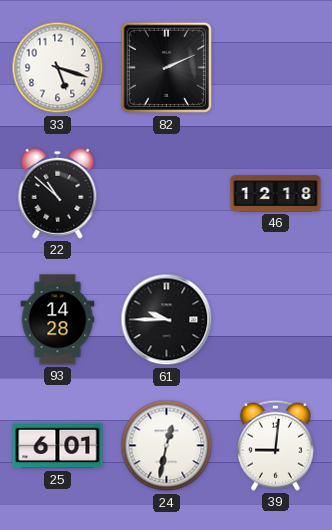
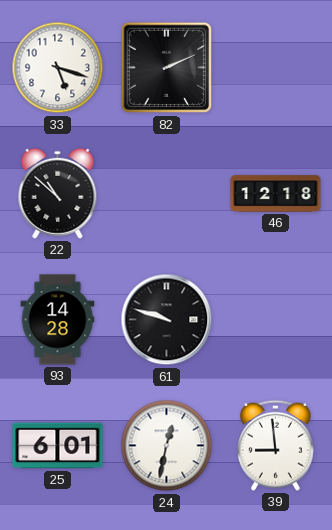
61: 9:45 -> 9:48
39: 9:01 -> 8:59
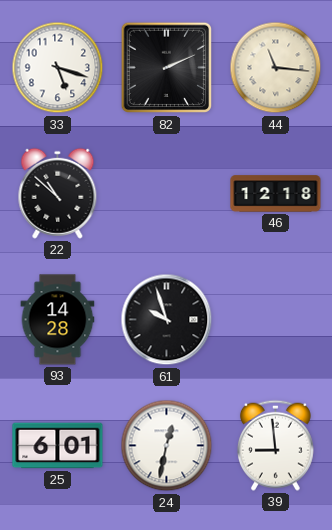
44: none -> 11:16
61: 9:48 -> 9:57
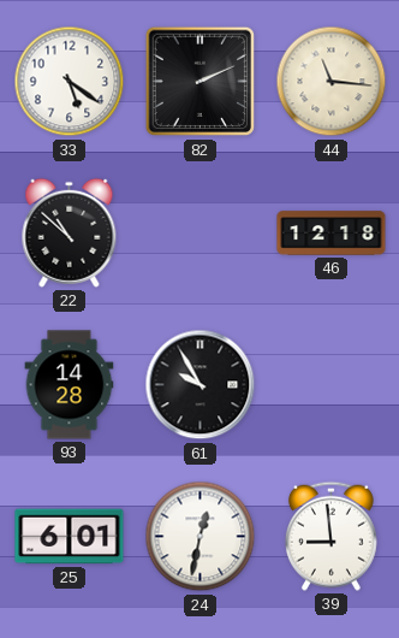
33: 5:18 -> 5:21
61: 9:57 -> 9:55
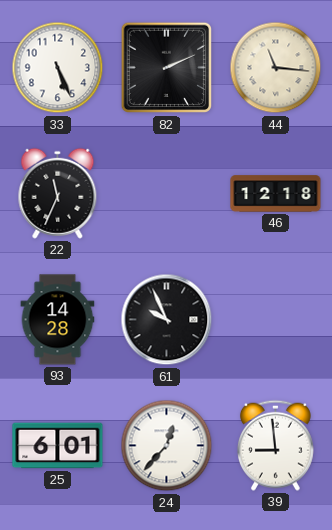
33: 5:21 -> 5:26
22: 10:52 -> 11:34
61: 9:55 -> 9:56
24: 12:32 -> 12:37
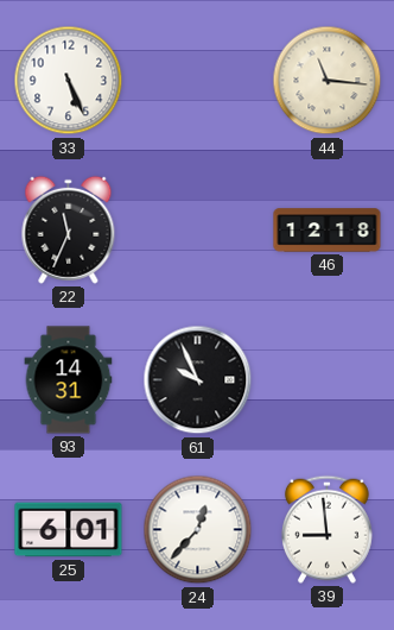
82: 2:11 -> none
93: 14:28 -> 14:31
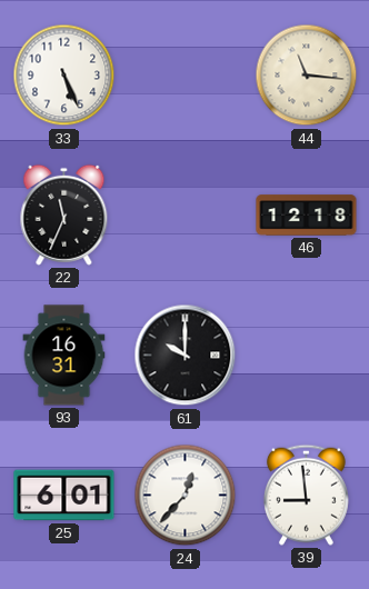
93: 14:31 -> 16:31
61: 9:56 -> 10:00
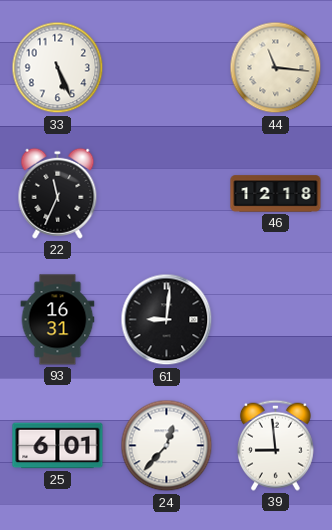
61: 10:00 -> 9:01
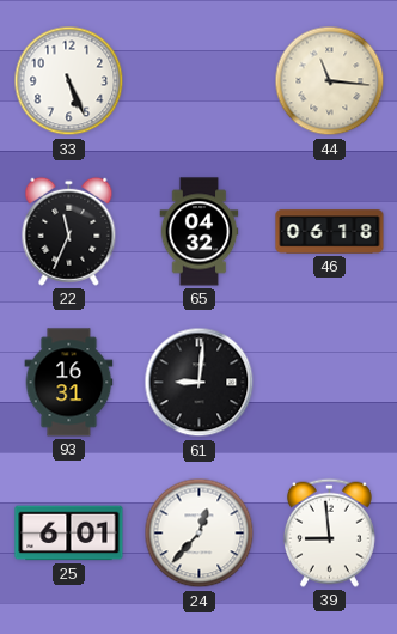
65: none -> 04:32
46: 12:18 -> 06:18
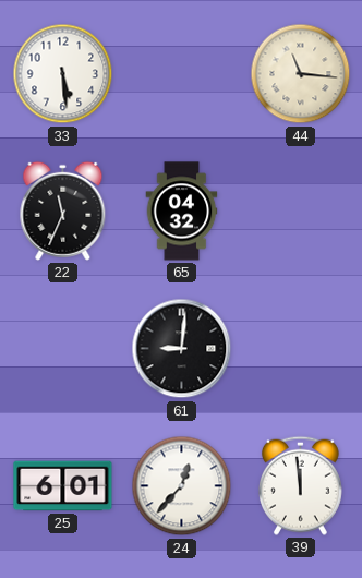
33: 5:26 -> 5:29
46: 06:18 -> none
93: 16:31 -> none
39: 8:59 -> 11:59
